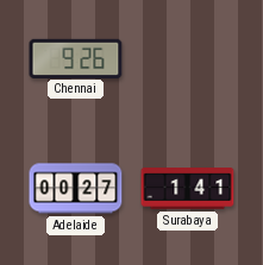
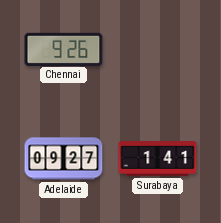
Adelaide: 00:27 -> 09:27
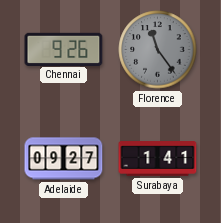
Florence: none -> 11:24
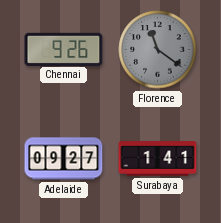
Florence: 11:24 -> 11:21
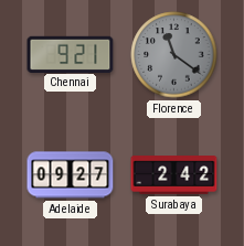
Chennai: 9:26 -> 9:21
Surabaya: 1:41 -> 2:42
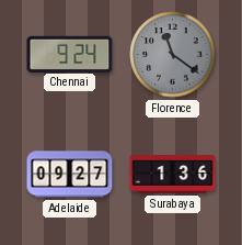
Chennai: 9:21 -> 9:24
Surabaya: 2:42 -> 1:36
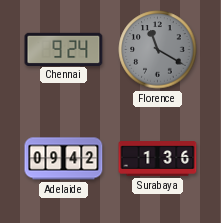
Florence: 11:21 -> 11:20
Adelaide: 09:27 -> 09:42
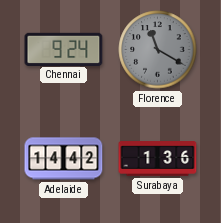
Adelaide: 09:42 -> 14:42
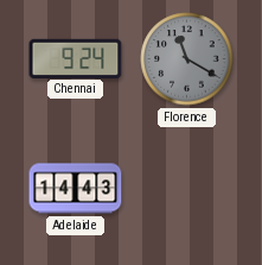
Adelaide: 14:42 -> 14:43
Surabaya: 1:36 -> none
